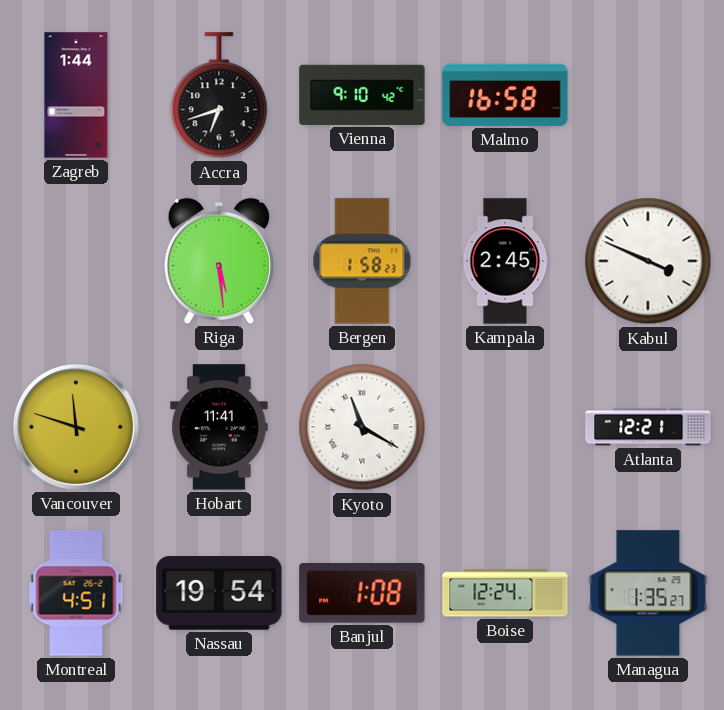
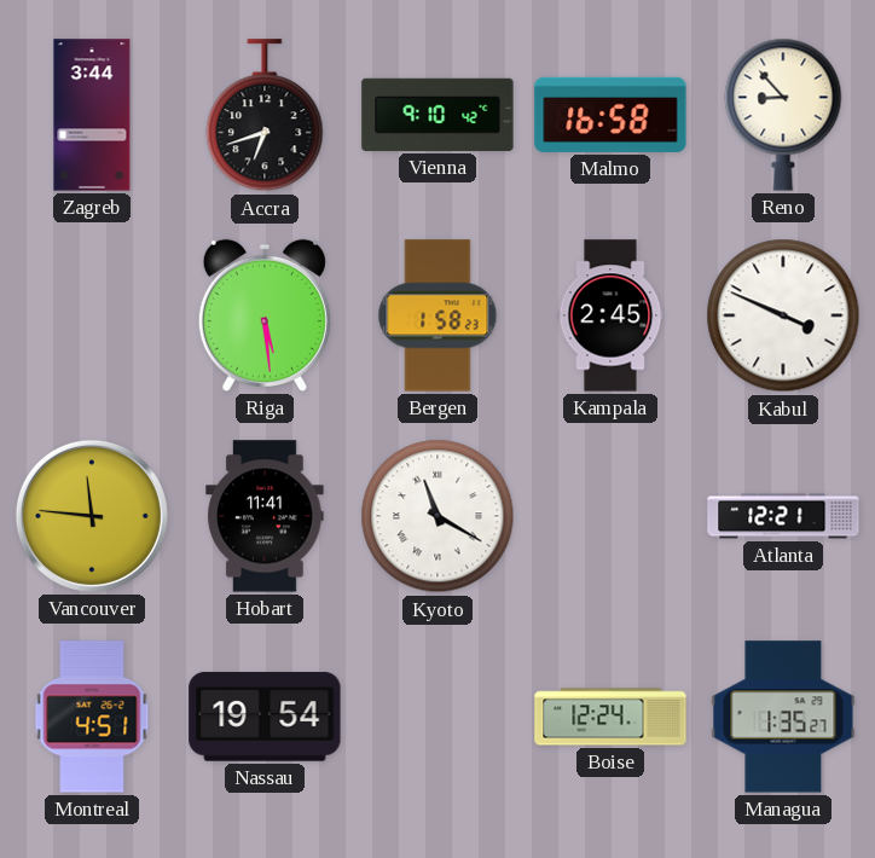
Zagreb: 1:44 -> 3:44
Reno: none -> 8:53
Vancouver: 11:48 -> 11:46
Banjul: 1:08 -> none
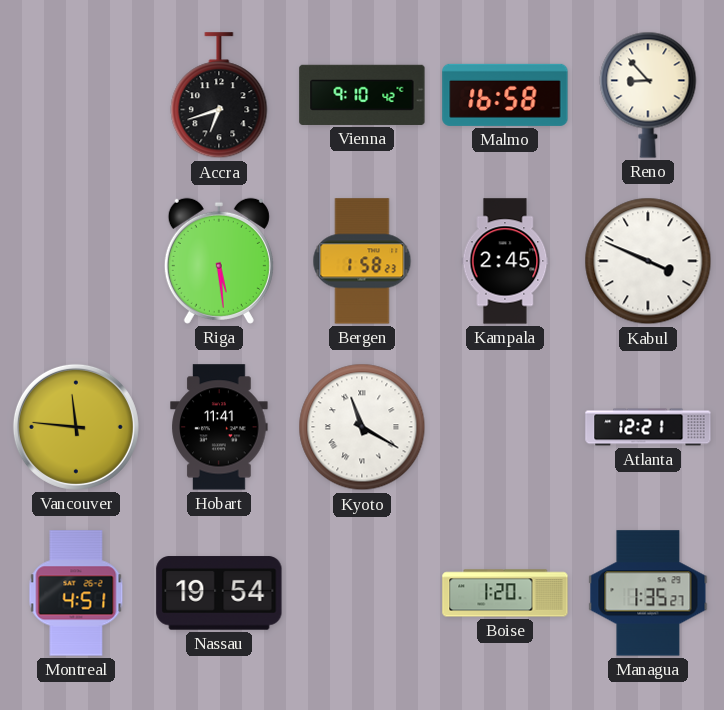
Zagreb: 3:44 -> none
Boise: 12:24 -> 1:20
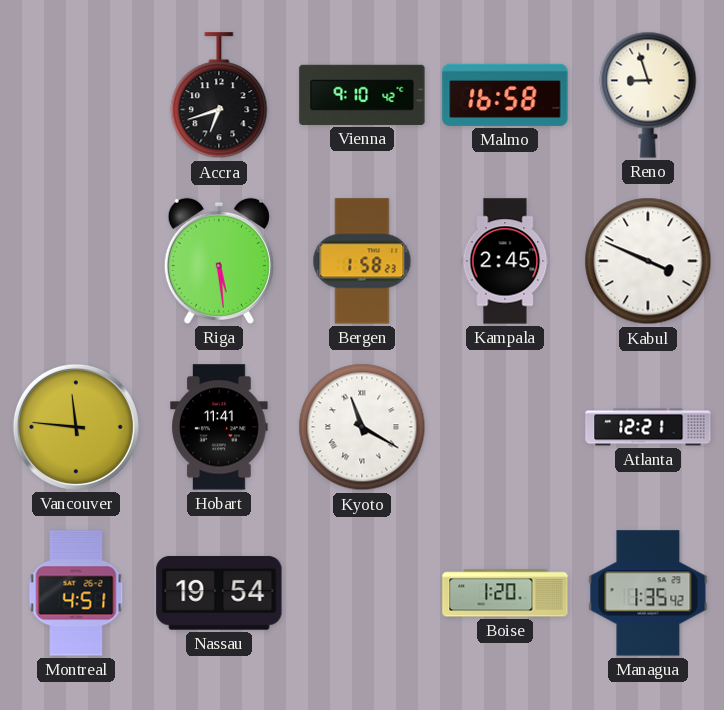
Reno: 8:53 -> 8:57
Managua: 1:35:27 -> 1:35:42
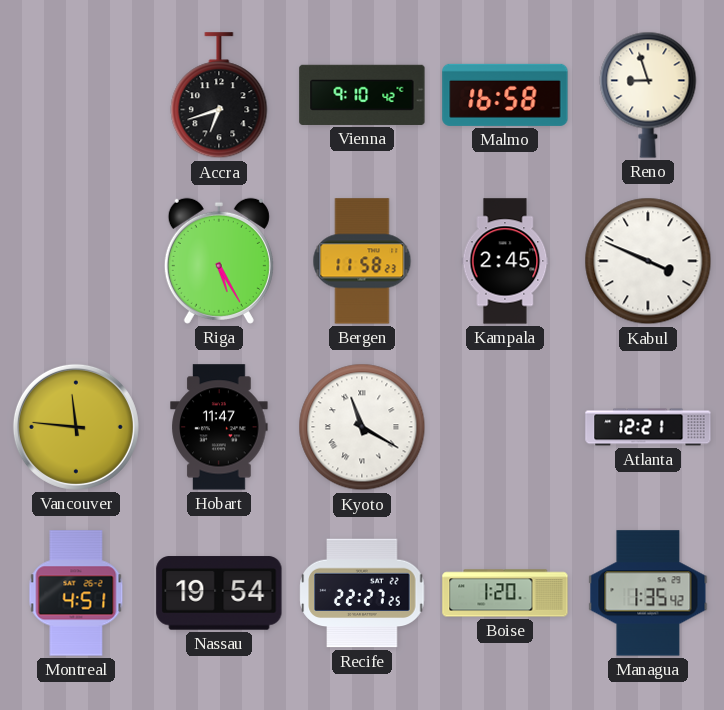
Riga: 5:29 -> 5:25
Bergen: 1:58 -> 11:58
Hobart: 11:41 -> 11:47
Recife: none -> 22:27
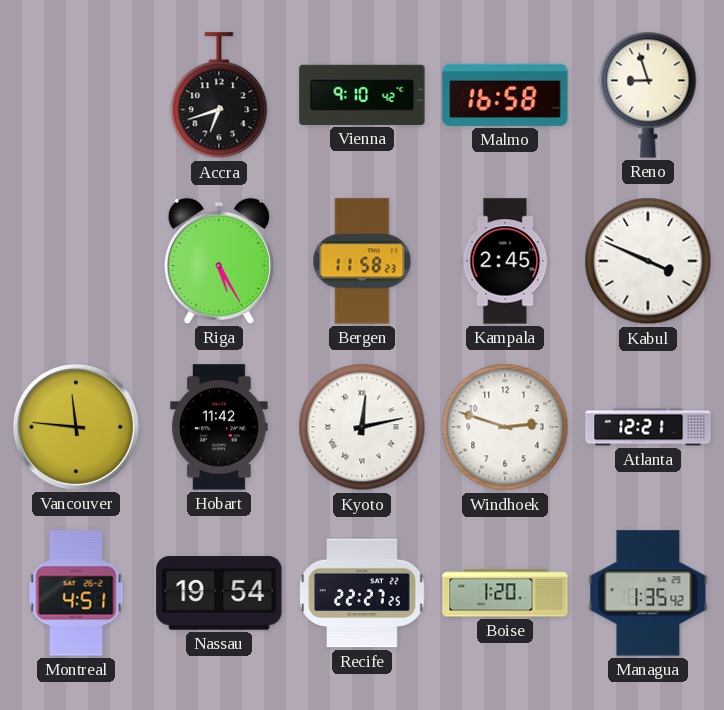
Hobart: 11:47 -> 11:42
Kyoto: 11:20 -> 12:13
Windhoek: none -> 2:48
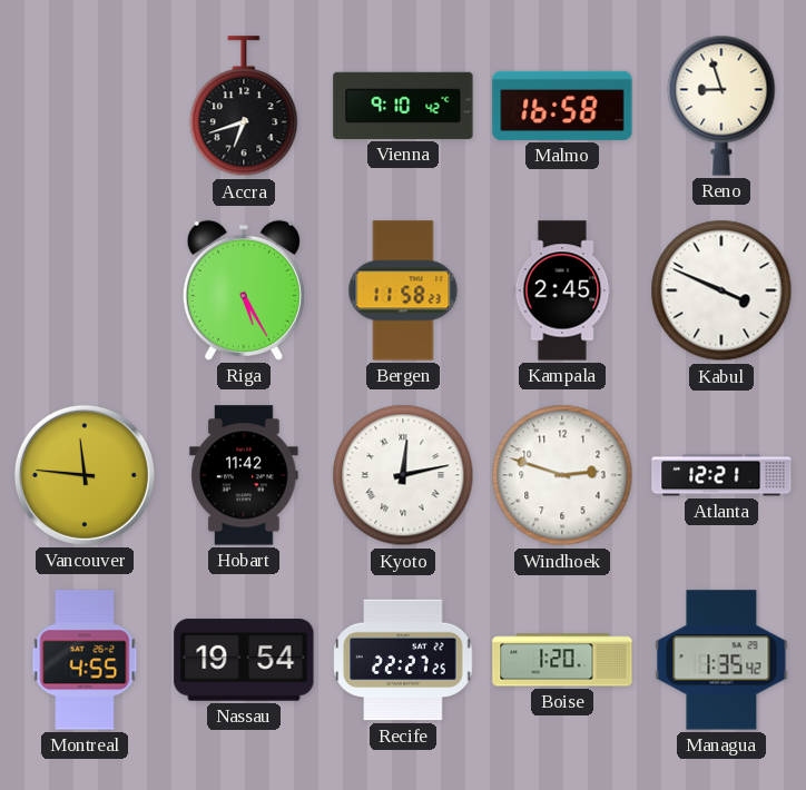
Montreal: 4:51 -> 4:55
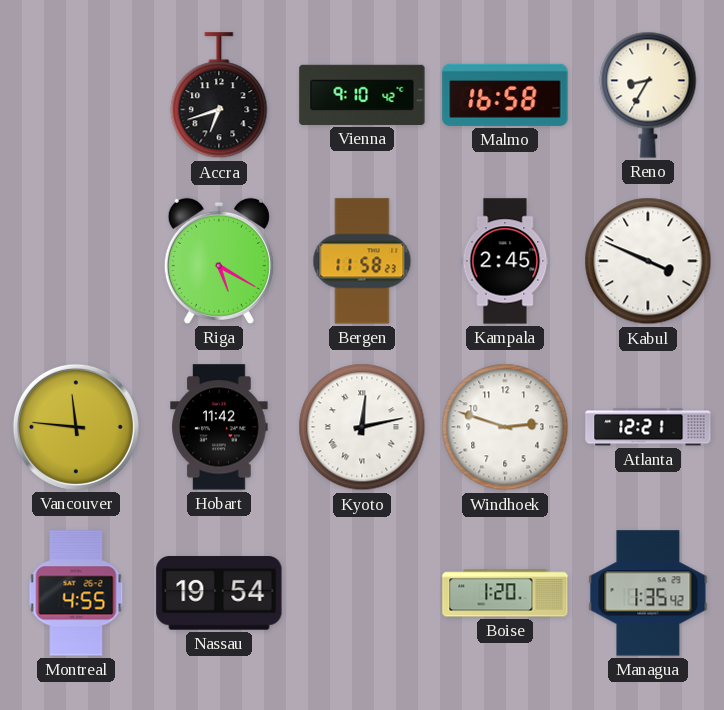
Reno: 8:57 -> 8:35
Riga: 5:25 -> 5:20
Recife: 22:27 -> none
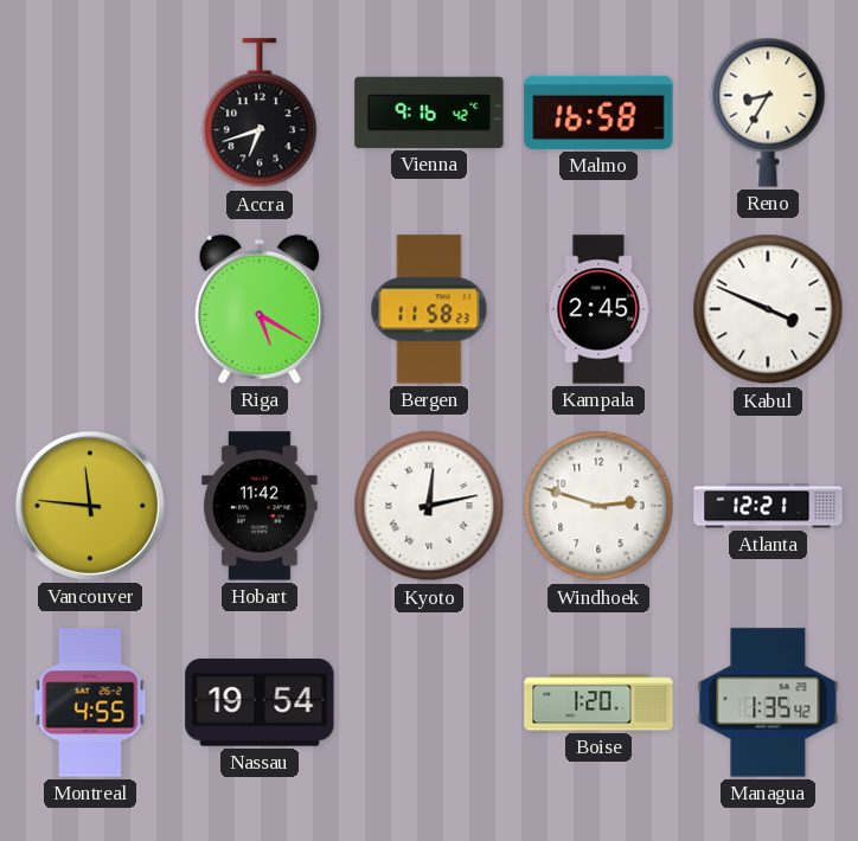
Vienna: 9:10 -> 9:16
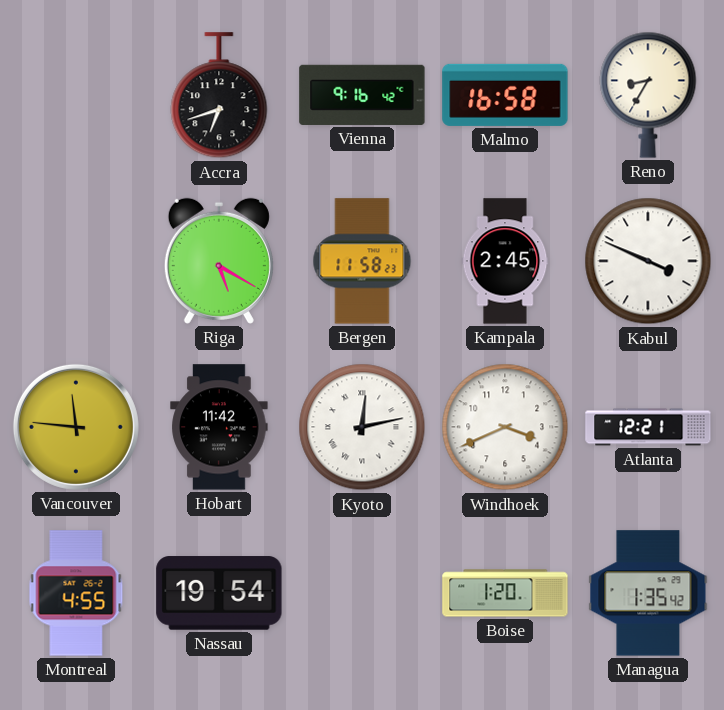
Windhoek: 2:48 -> 3:41
